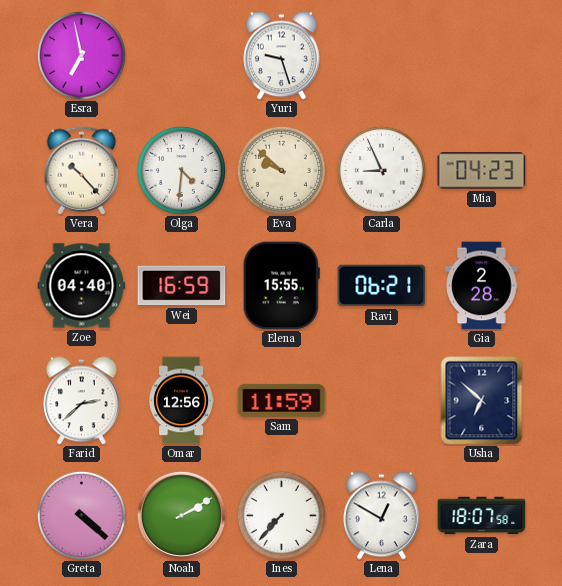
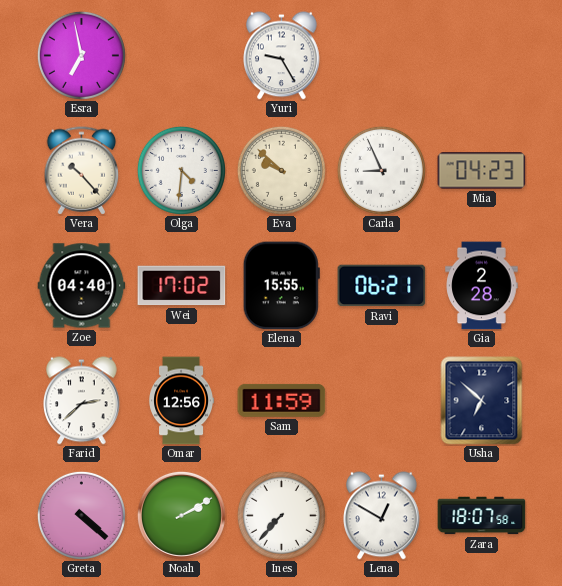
Yuri: 9:27 -> 9:25
Wei: 16:59 -> 17:02
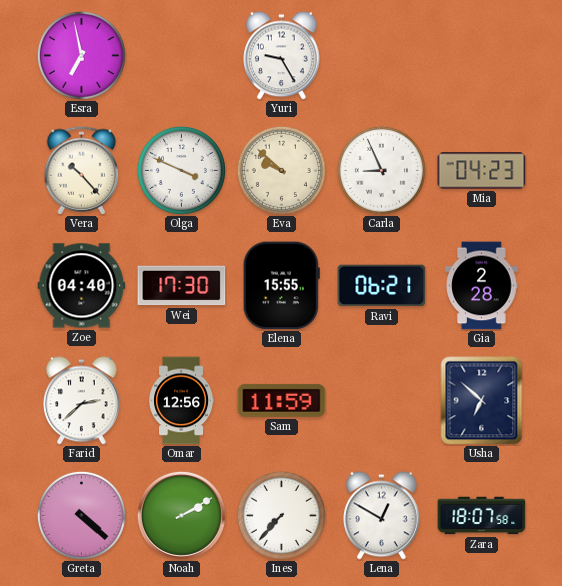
Olga: 4:31 -> 3:49
Wei: 17:02 -> 17:30
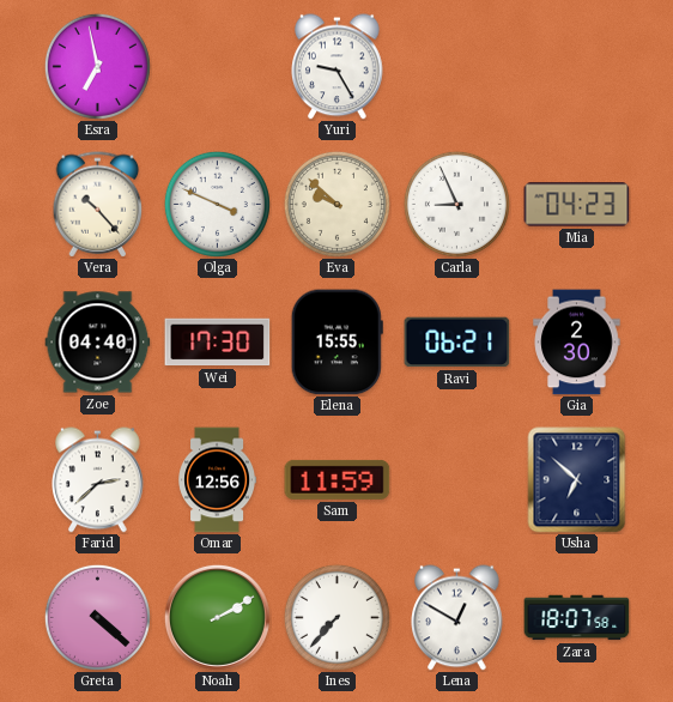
Gia: 2:28 -> 2:30
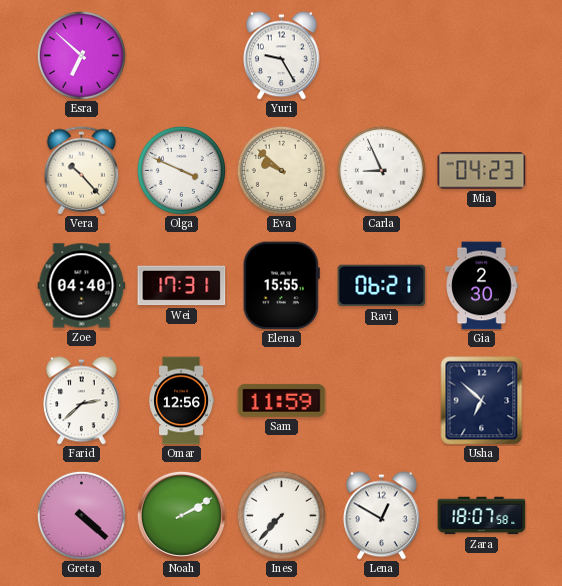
Esra: 6:58 -> 6:52
Wei: 17:30 -> 17:31
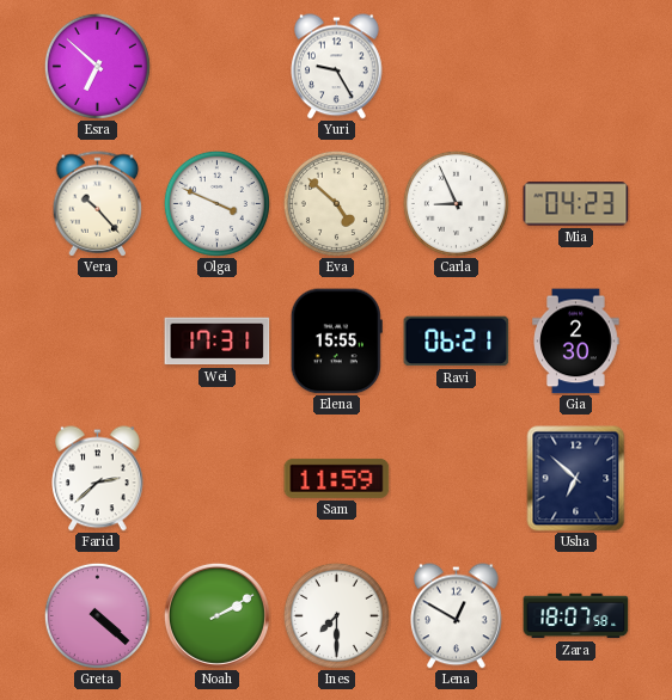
Eva: 9:52 -> 4:52
Zoe: 04:40 -> none
Omar: 12:56 -> none
Ines: 7:37 -> 7:30
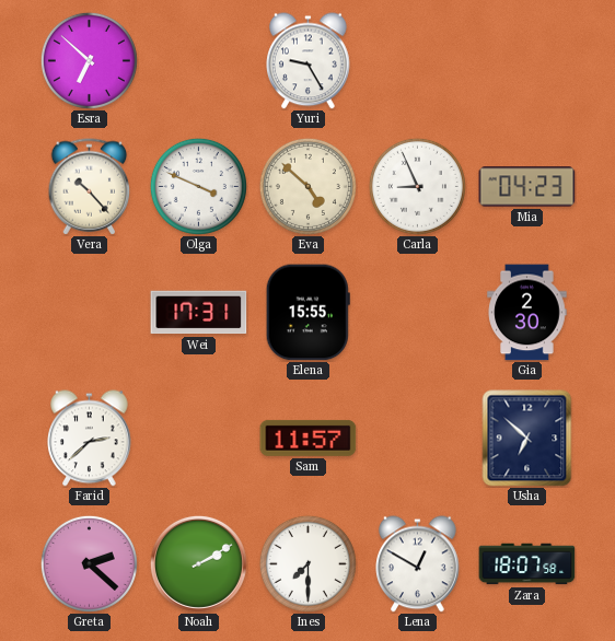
Ravi: 06:21 -> none
Sam: 11:59 -> 11:57
Greta: 4:22 -> 2:22
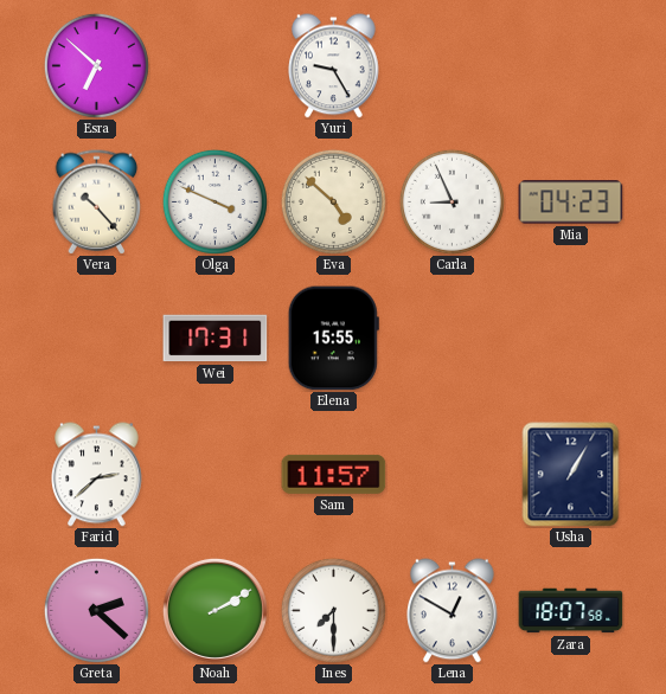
Gia: 2:30 -> none
Usha: 6:52 -> 1:05
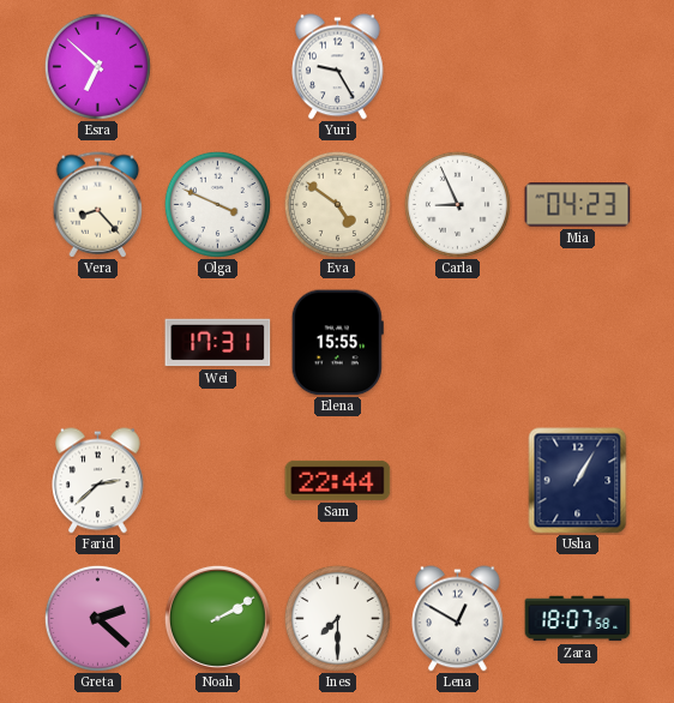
Vera: 10:23 -> 8:23
Eva: 4:52 -> 4:51
Sam: 11:57 -> 22:44
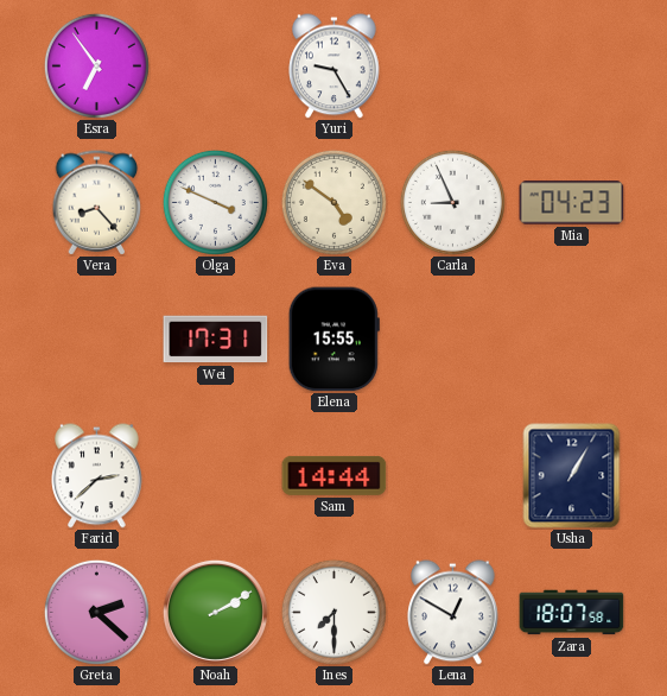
Esra: 6:52 -> 6:54
Sam: 22:44 -> 14:44
